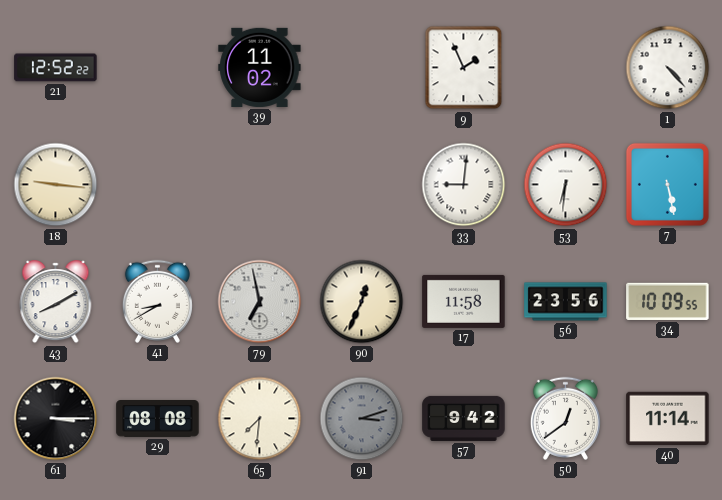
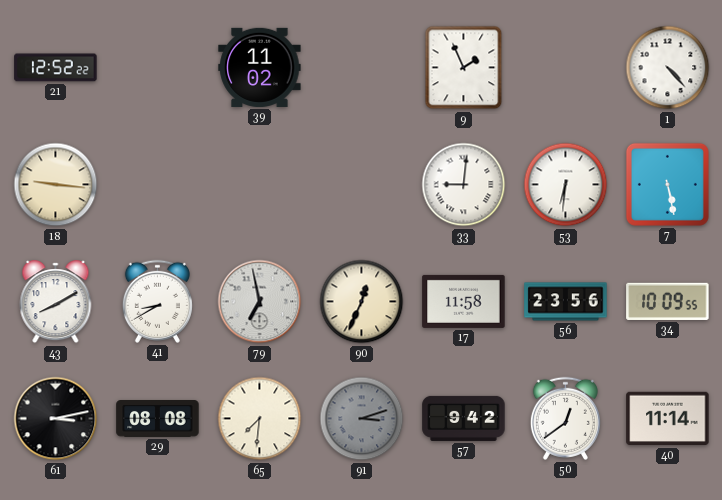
61: 3:15 -> 3:13
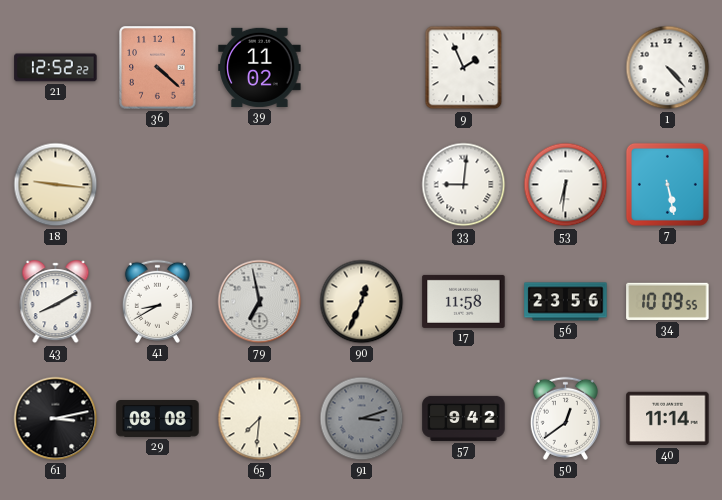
36: none -> 4:22
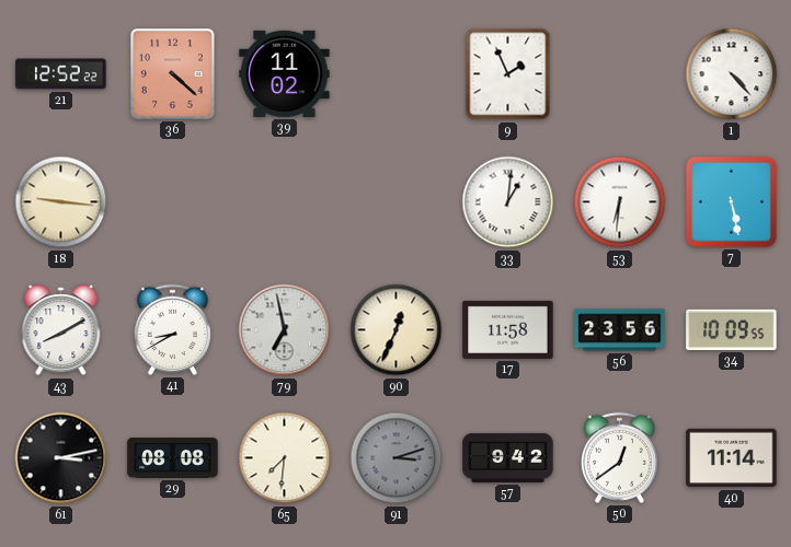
33: 9:01 -> 1:01
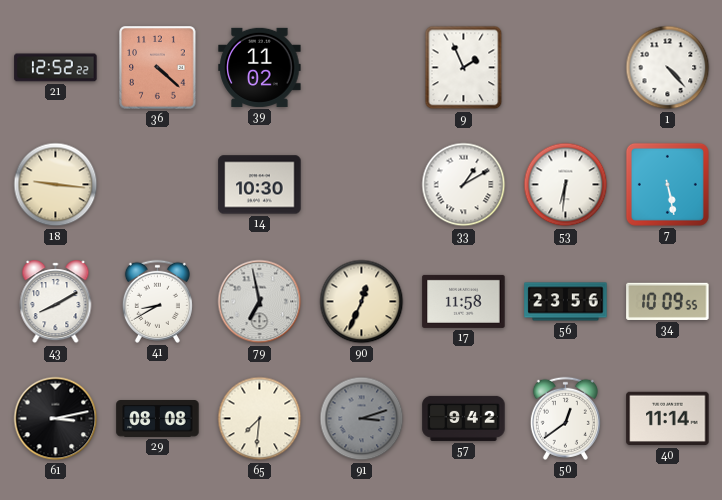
14: none -> 10:30
33: 1:01 -> 1:10
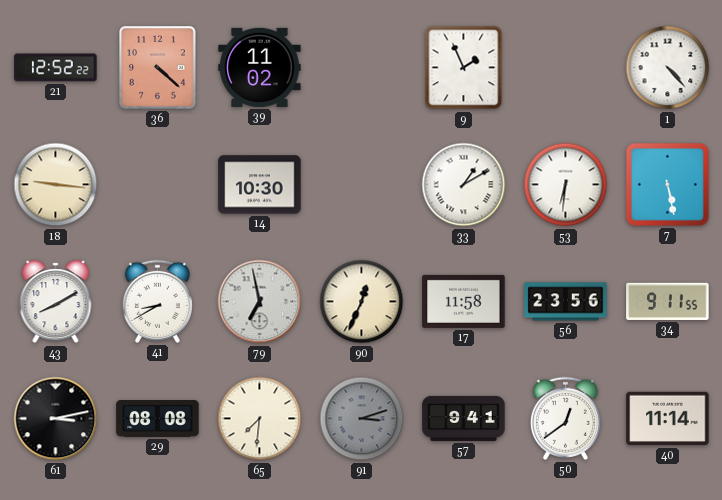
34: 10:09 -> 9:11
57: 9:42 -> 9:41
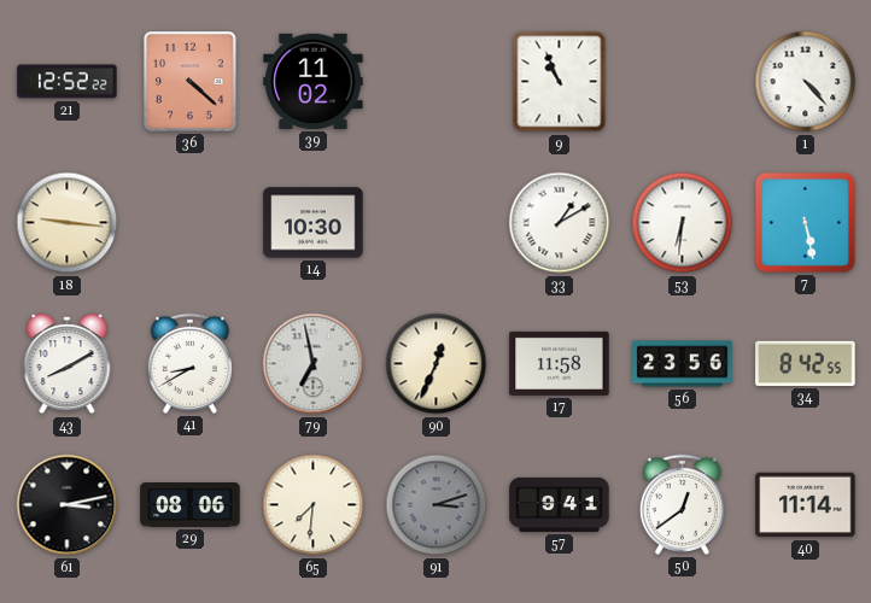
9: 1:56 -> 10:56
34: 9:11 -> 8:42
29: 08:08 -> 08:06
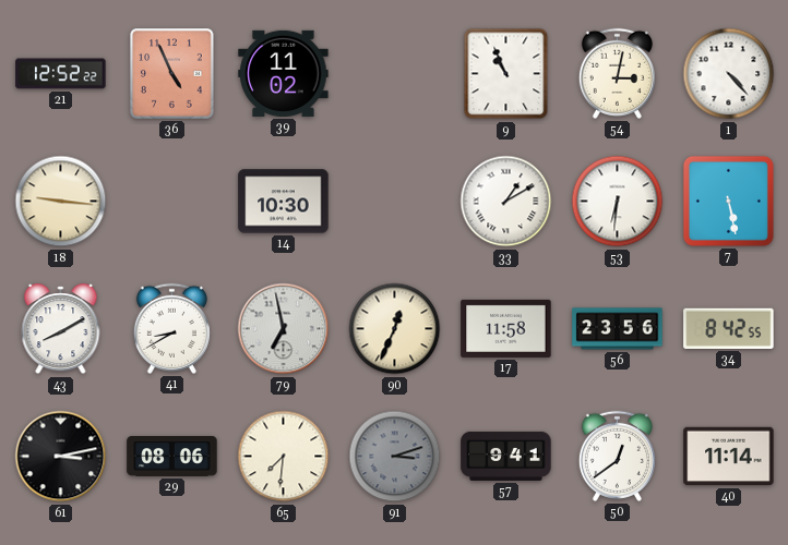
36: 4:22 -> 4:56
54: none -> 3:02
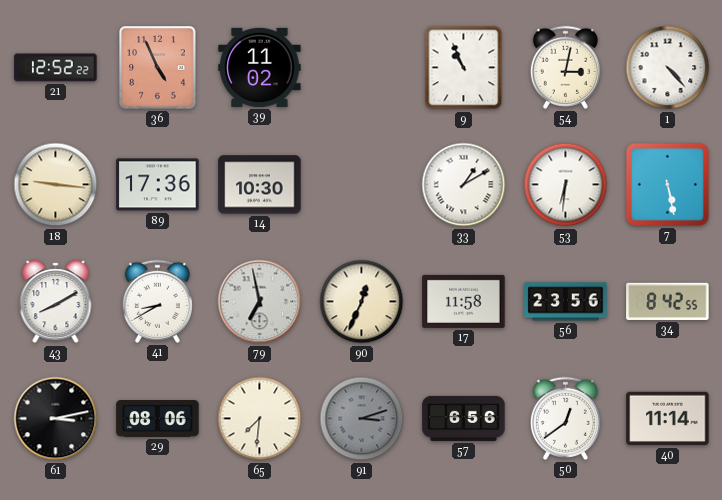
89: none -> 17:36
57: 9:41 -> 6:56
